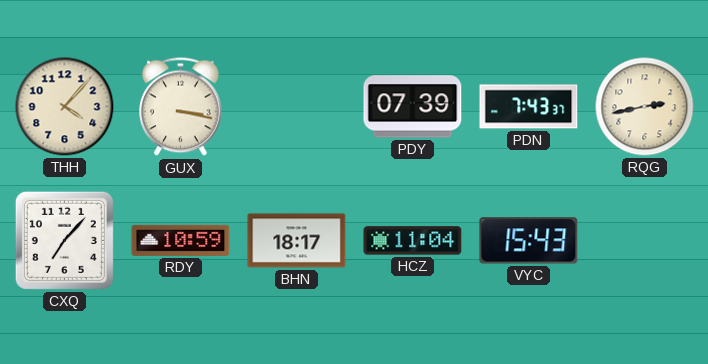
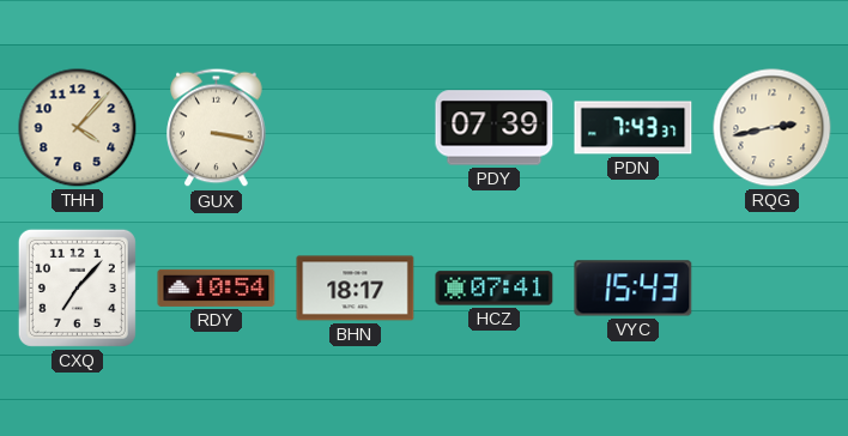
RDY: 10:59 -> 10:54
HCZ: 11:04 -> 07:41
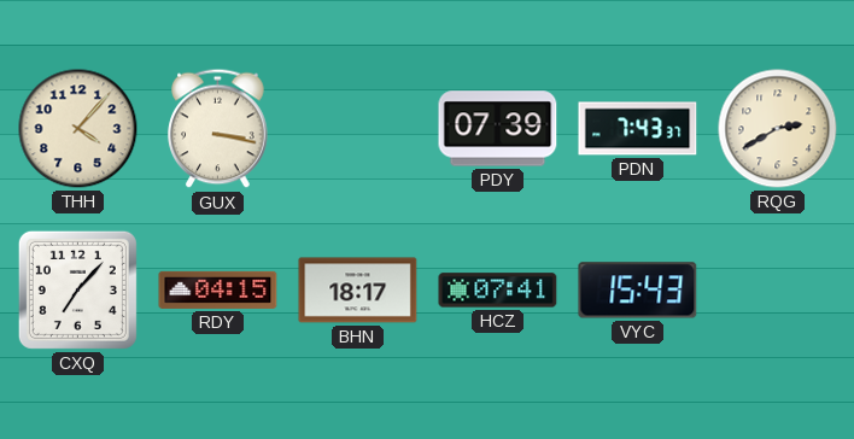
RQG: 2:43 -> 2:40
RDY: 10:54 -> 04:15
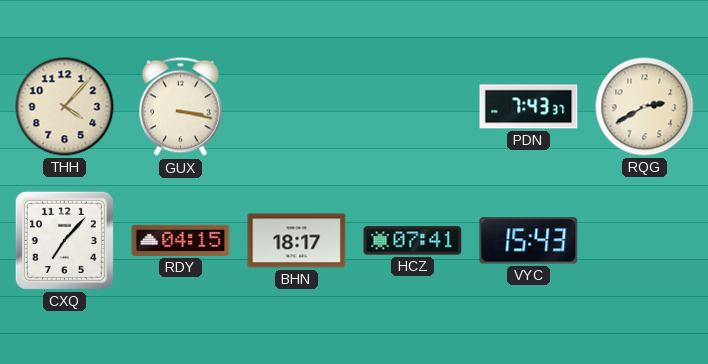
PDY: 07:39 -> none
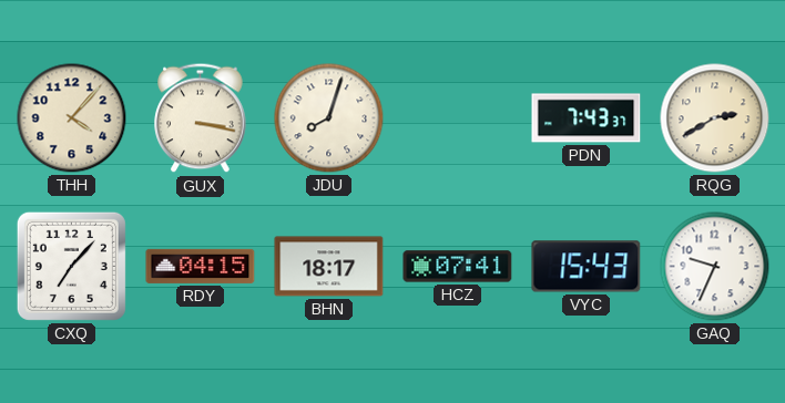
JDU: none -> 8:03
GAQ: none -> 9:34
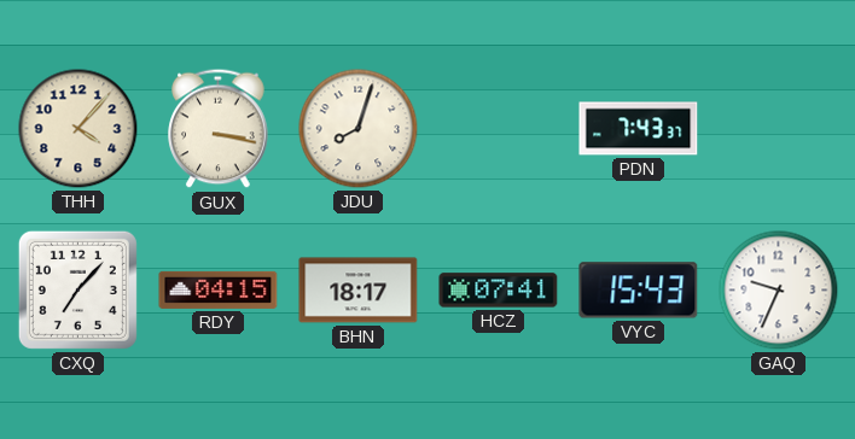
RQG: 2:40 -> none
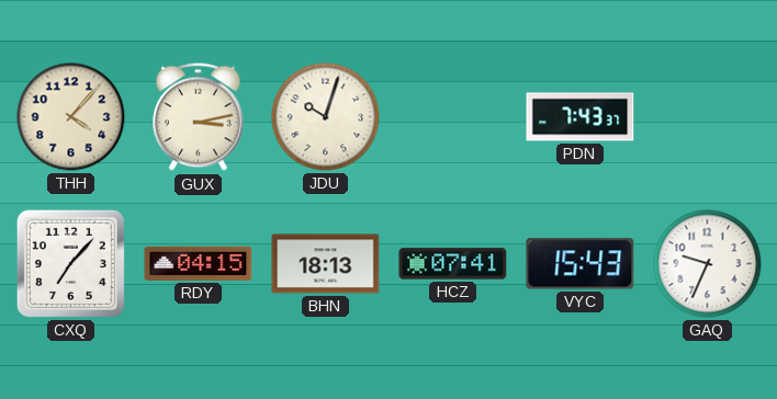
GUX: 3:17 -> 3:13
JDU: 8:03 -> 10:03
BHN: 18:17 -> 18:13
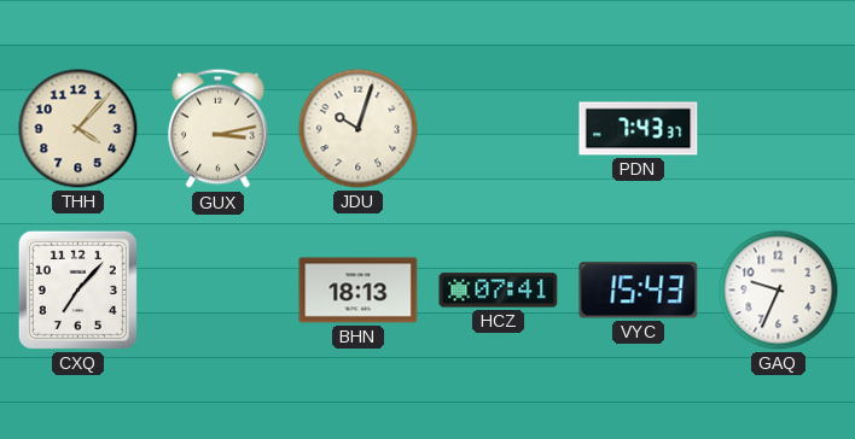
RDY: 04:15 -> none
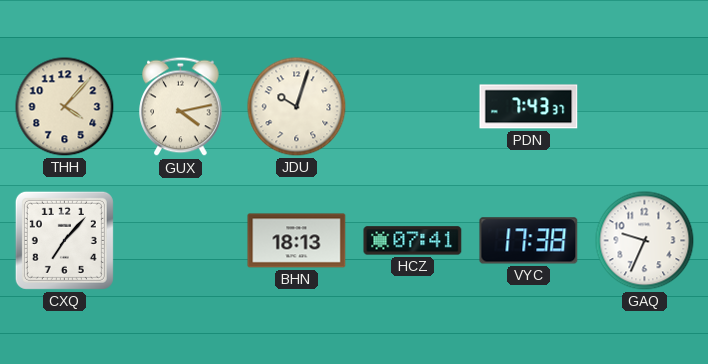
GUX: 3:13 -> 4:13
VYC: 15:43 -> 17:38
